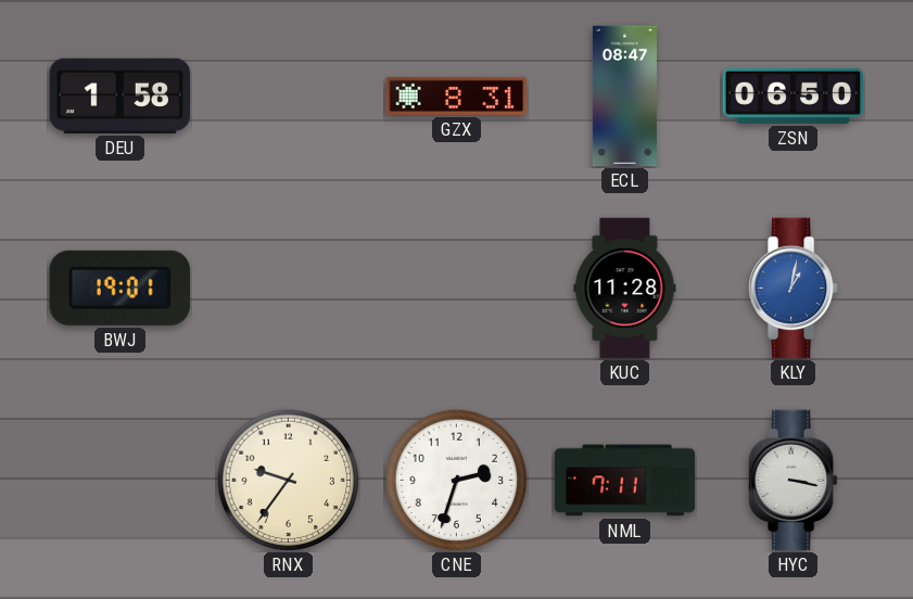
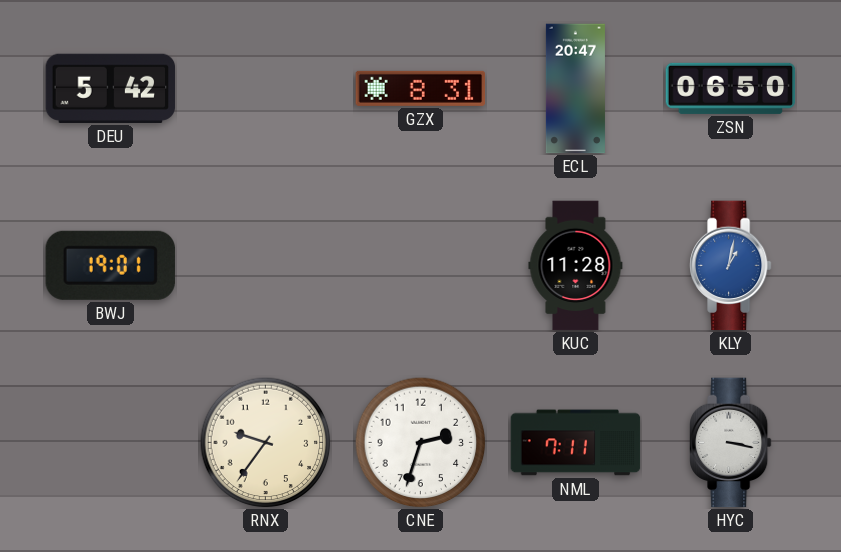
DEU: 1:58 -> 5:42
ECL: 08:47 -> 20:47
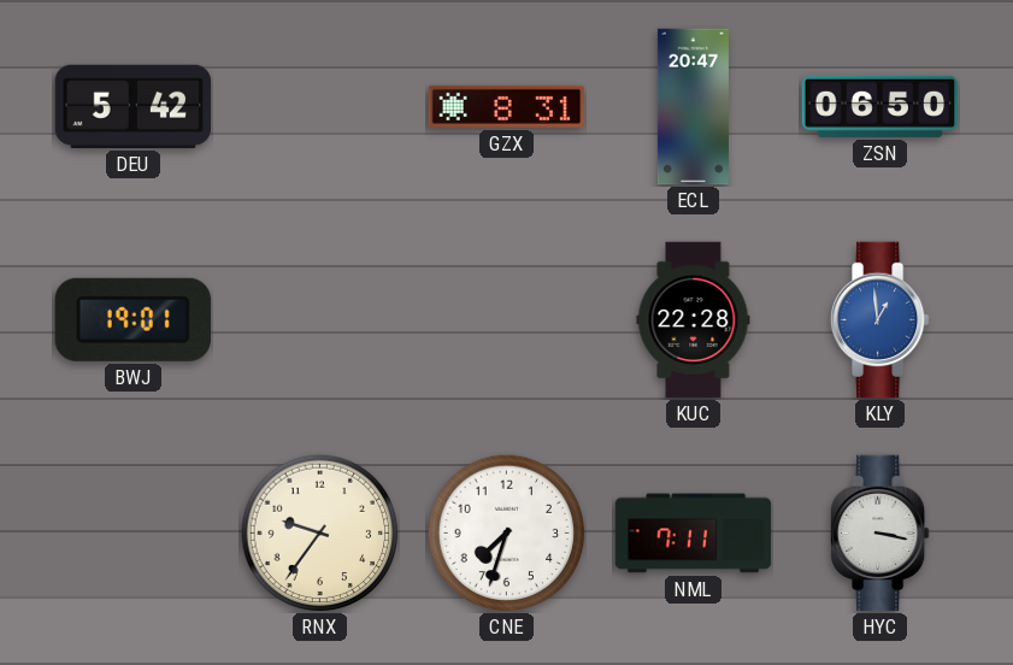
KUC: 11:28 -> 22:28
KLY: 1:02 -> 12:59
CNE: 2:33 -> 7:33
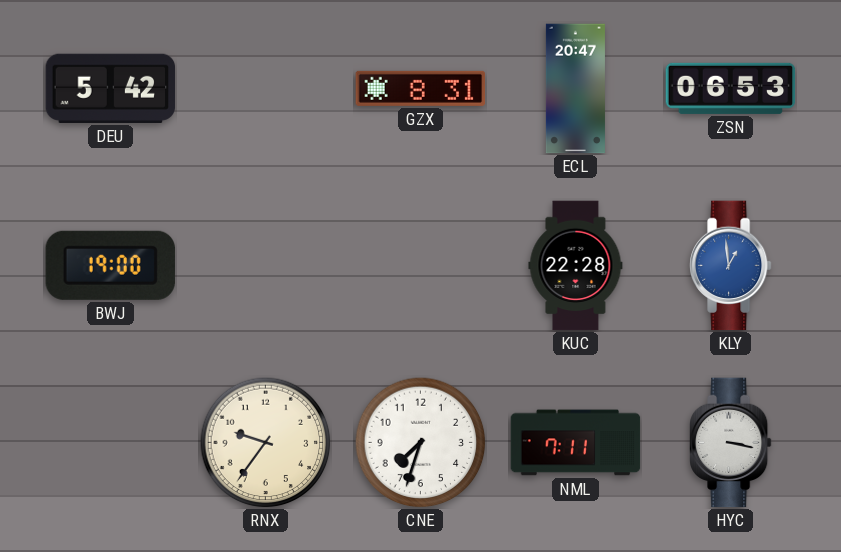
ZSN: 06:50 -> 06:53
BWJ: 19:01 -> 19:00
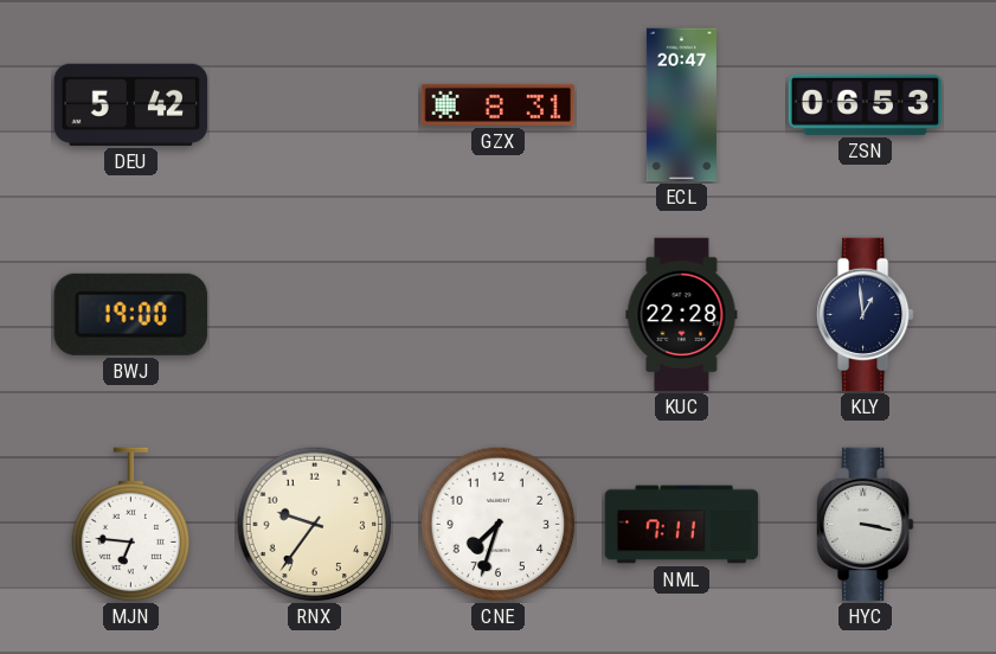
KLY dial: blue -> navy
MJN: none -> 6:46
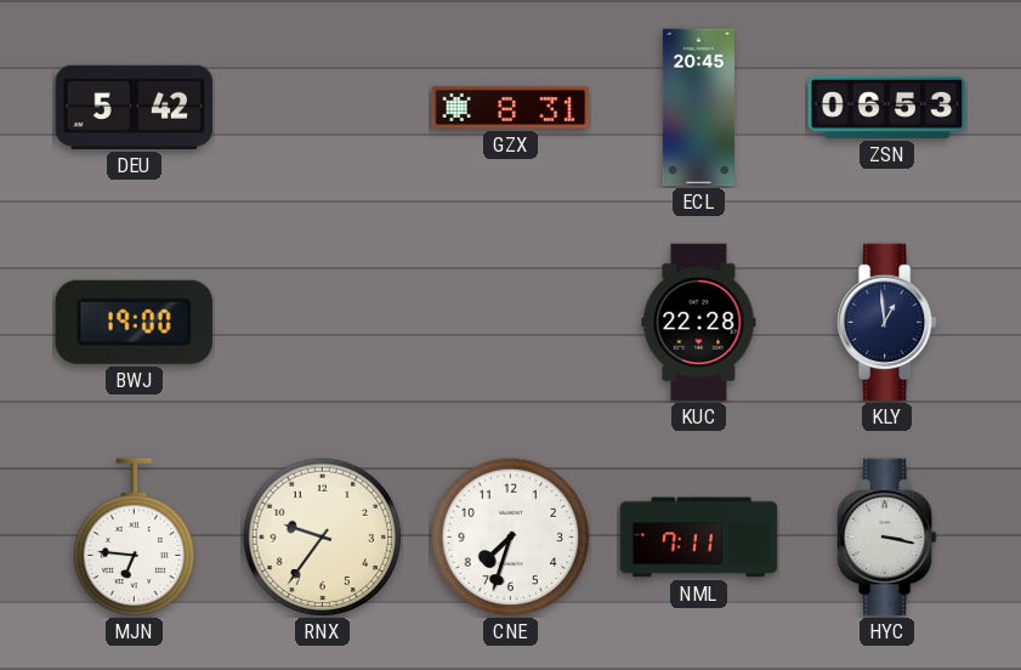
ECL: 20:47 -> 20:45
